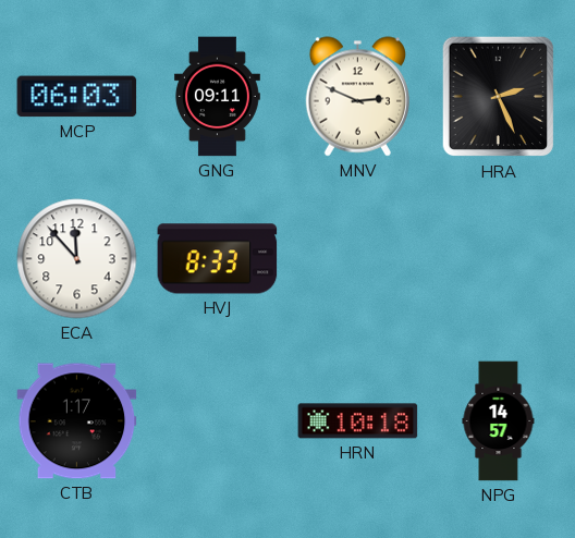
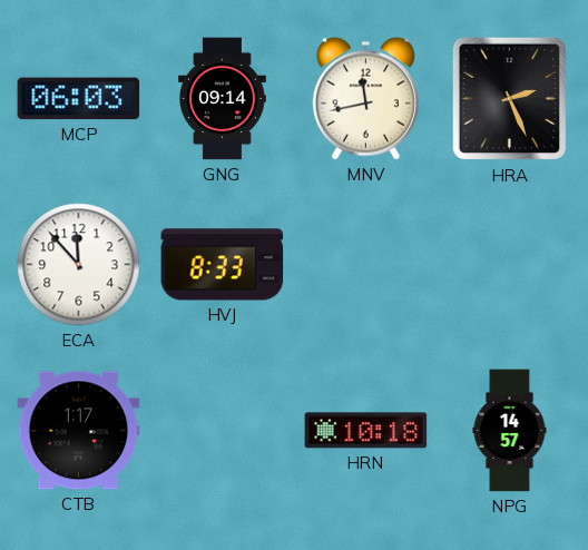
GNG: 09:11 -> 09:14
MNV: 2:49 -> 11:43
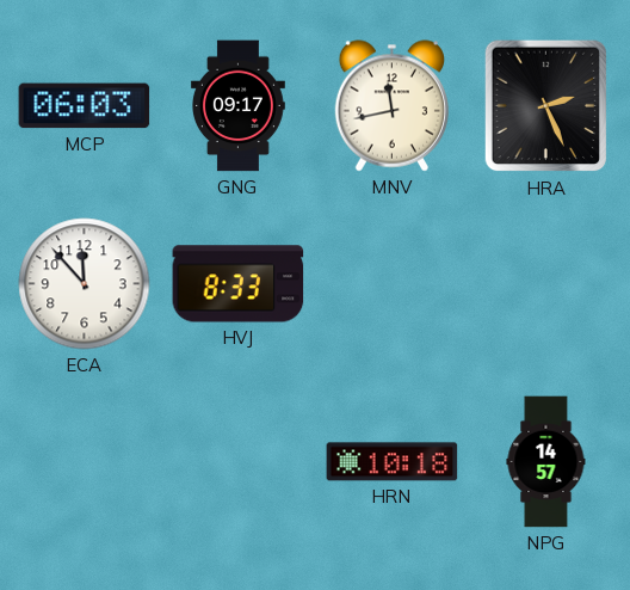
GNG: 09:14 -> 09:17
CTB: 1:17 -> none
